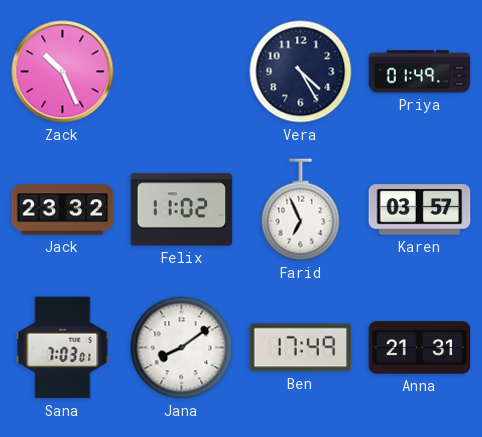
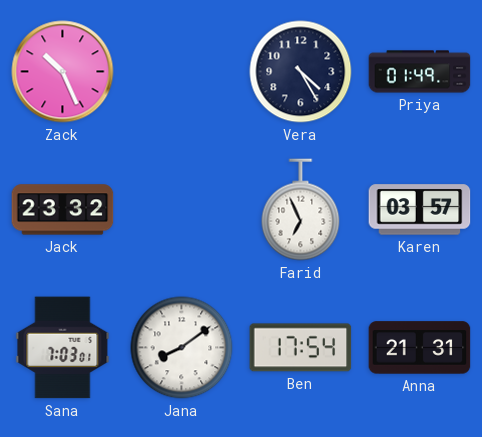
Felix: 11:02 -> none
Ben: 17:49 -> 17:54
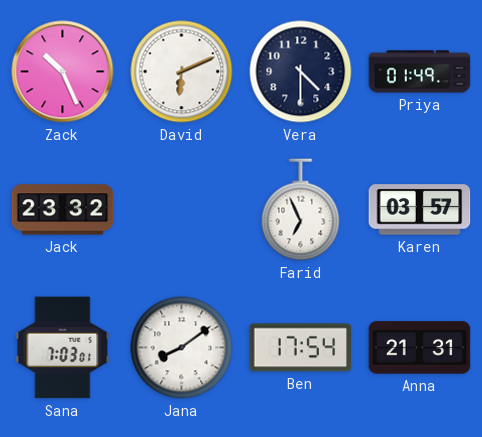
David: none -> 6:11
Vera: 4:25 -> 4:30
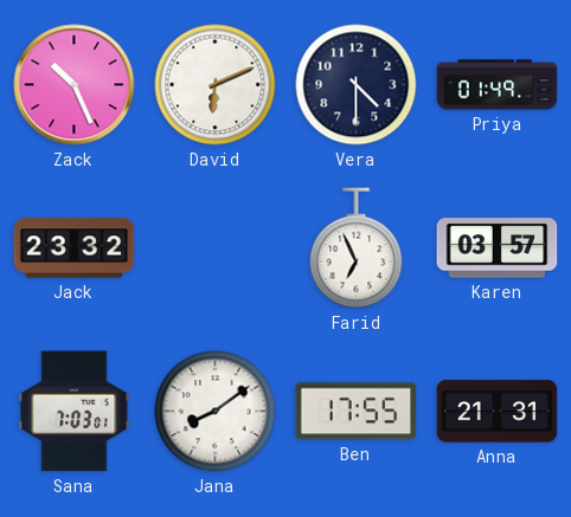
Ben: 17:54 -> 17:55
